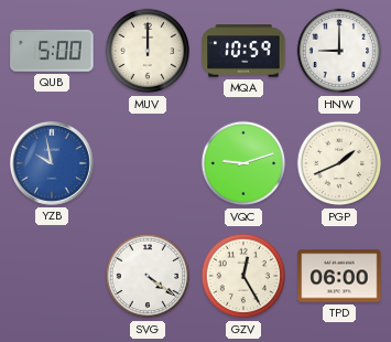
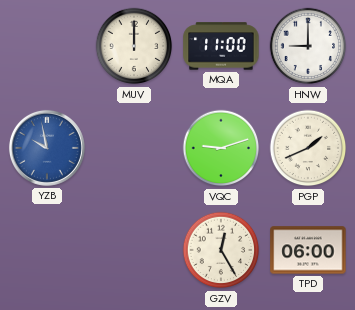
QUB: 5:00 -> none
MQA: 10:59 -> 11:00
SVG: 4:21 -> none
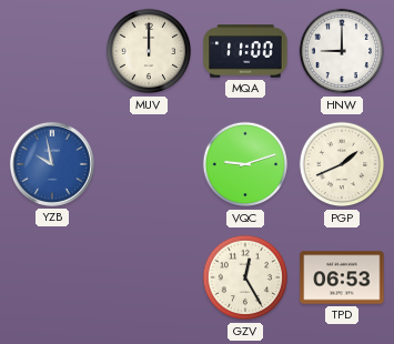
TPD: 06:00 -> 06:53
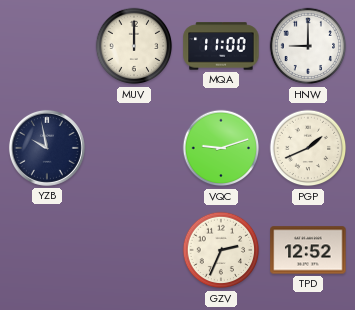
YZB dial: blue -> navy
GZV: 12:25 -> 2:34
TPD: 06:53 -> 12:52
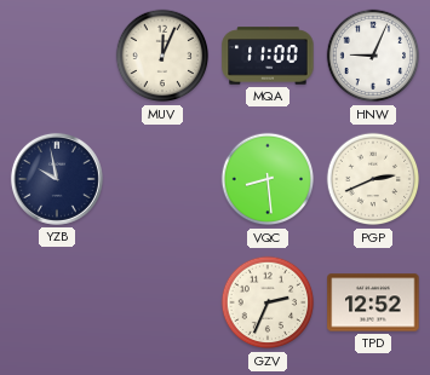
MUV: 12:00 -> 12:04
HNW: 9:00 -> 9:04
VQC: 9:12 -> 8:29
PGP: 1:41 -> 2:41
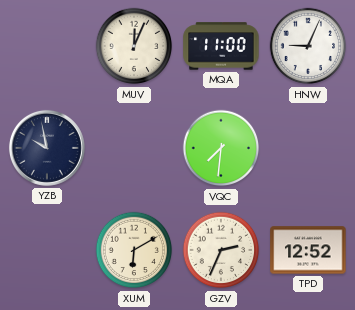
VQC: 8:29 -> 7:31
PGP: 2:41 -> none
XUM: none -> 6:10
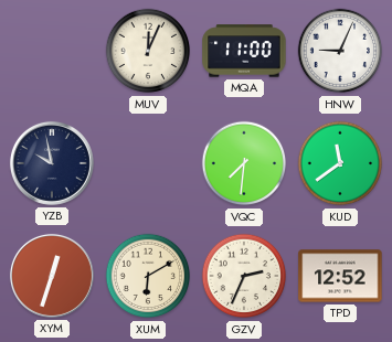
KUD: none -> 11:39
XYM: none -> 12:33
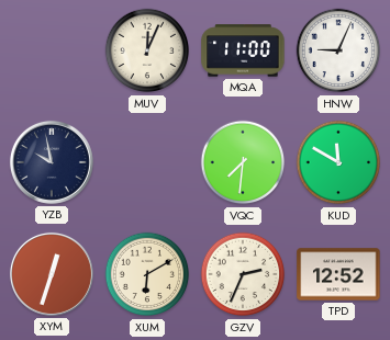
KUD: 11:39 -> 11:50
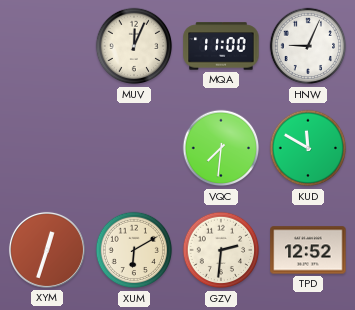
YZB: 9:58 -> none
GZV: 2:34 -> 2:31
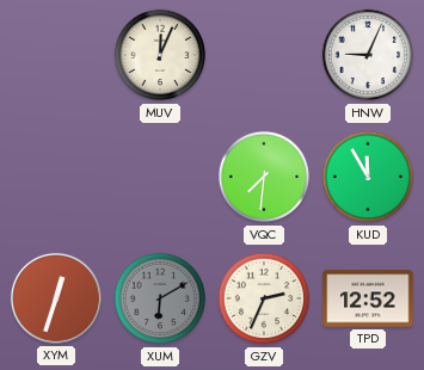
MQA: 11:00 -> none
KUD: 11:50 -> 11:55
XUM dial: cream -> grey
GZV: 2:31 -> 2:34
